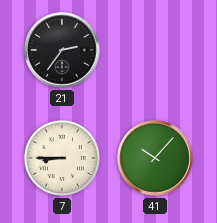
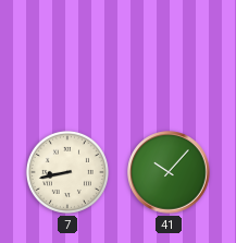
21: 2:36 -> none
7: 8:45 -> 8:43
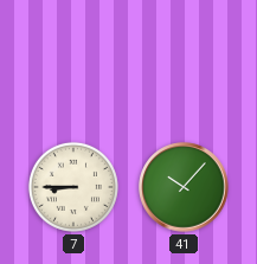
7: 8:43 -> 8:45
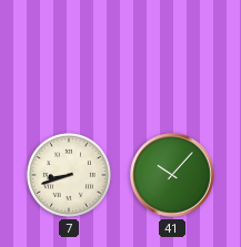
7: 8:45 -> 8:42
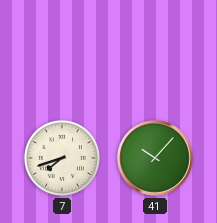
7: 8:42 -> 7:42
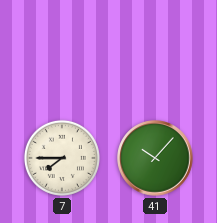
7: 7:42 -> 7:45
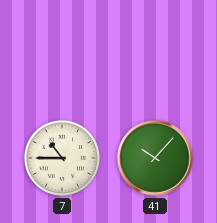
7: 7:45 -> 10:45
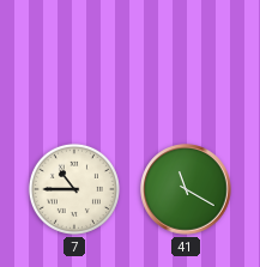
41: 10:07 -> 11:20
